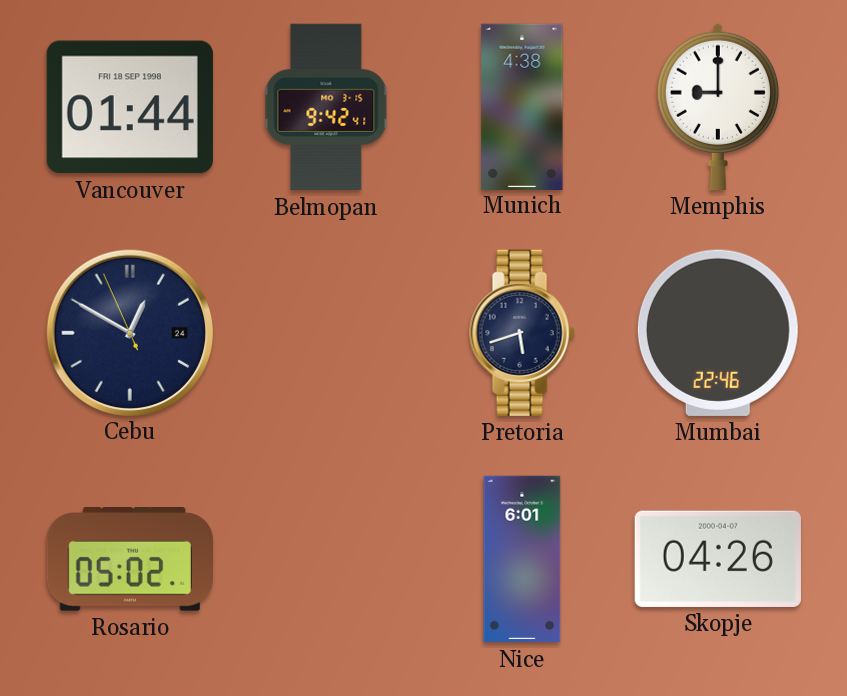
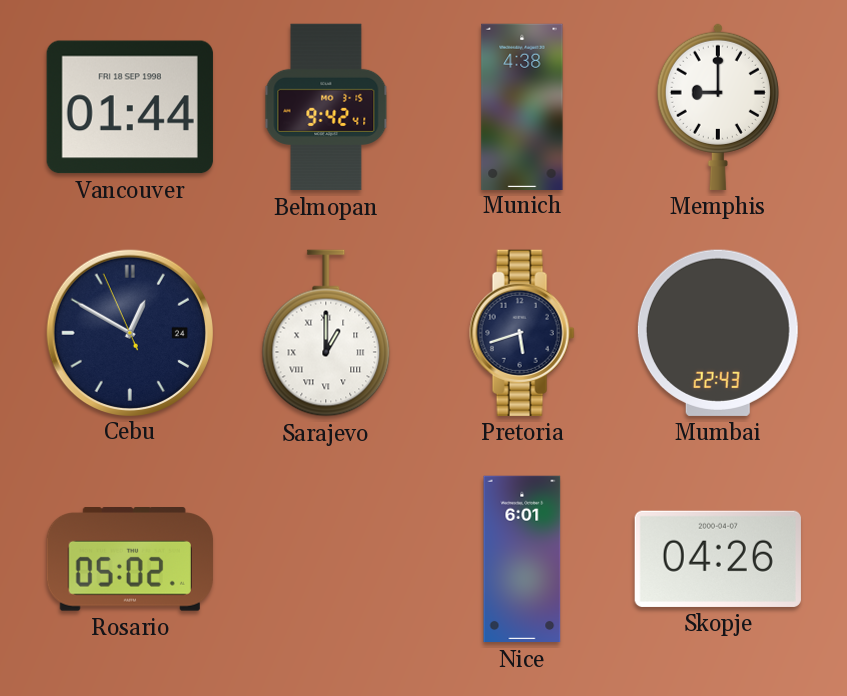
Sarajevo: none -> 1:00
Mumbai: 22:46 -> 22:43
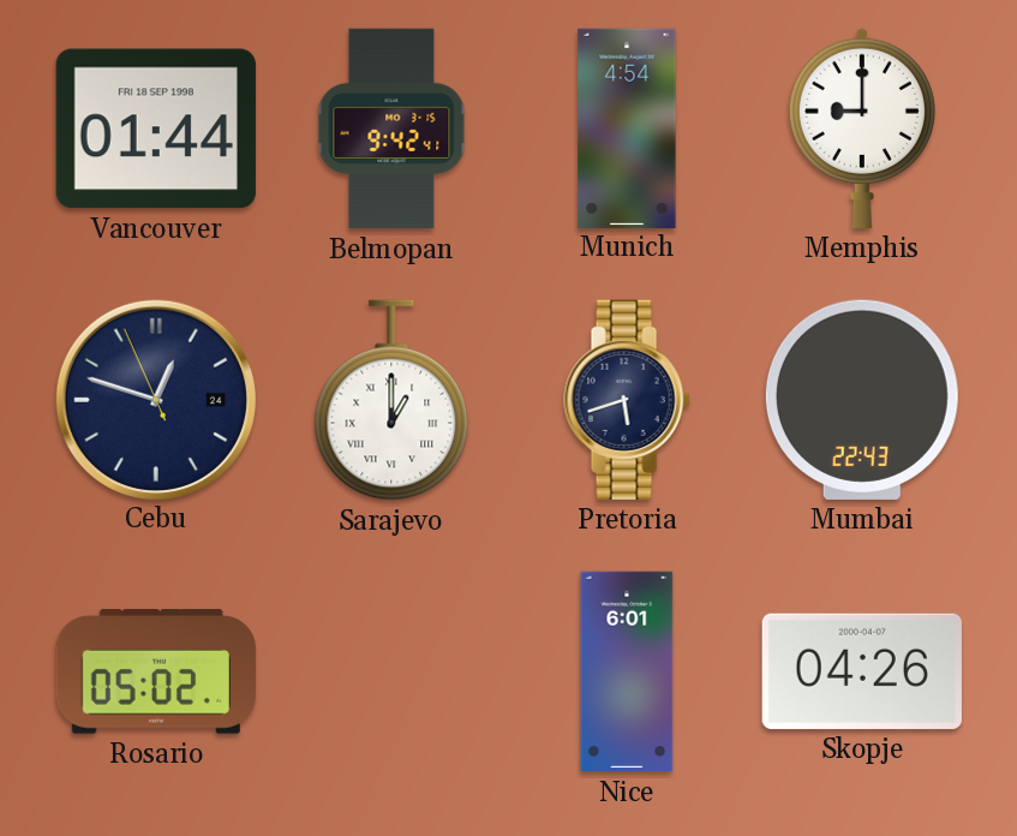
Munich: 4:38 -> 4:54
Cebu: 12:49 -> 12:47
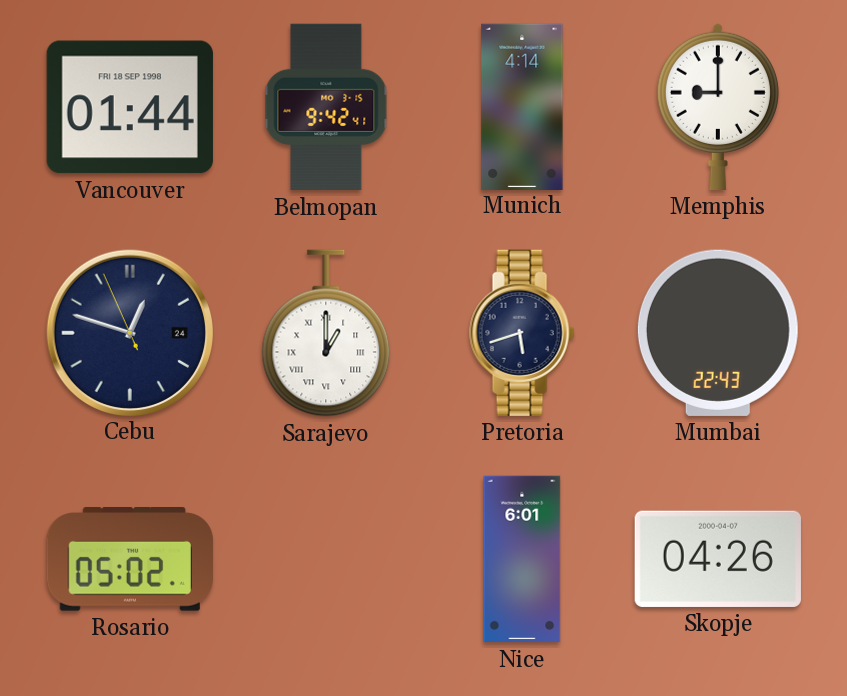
Munich: 4:54 -> 4:14
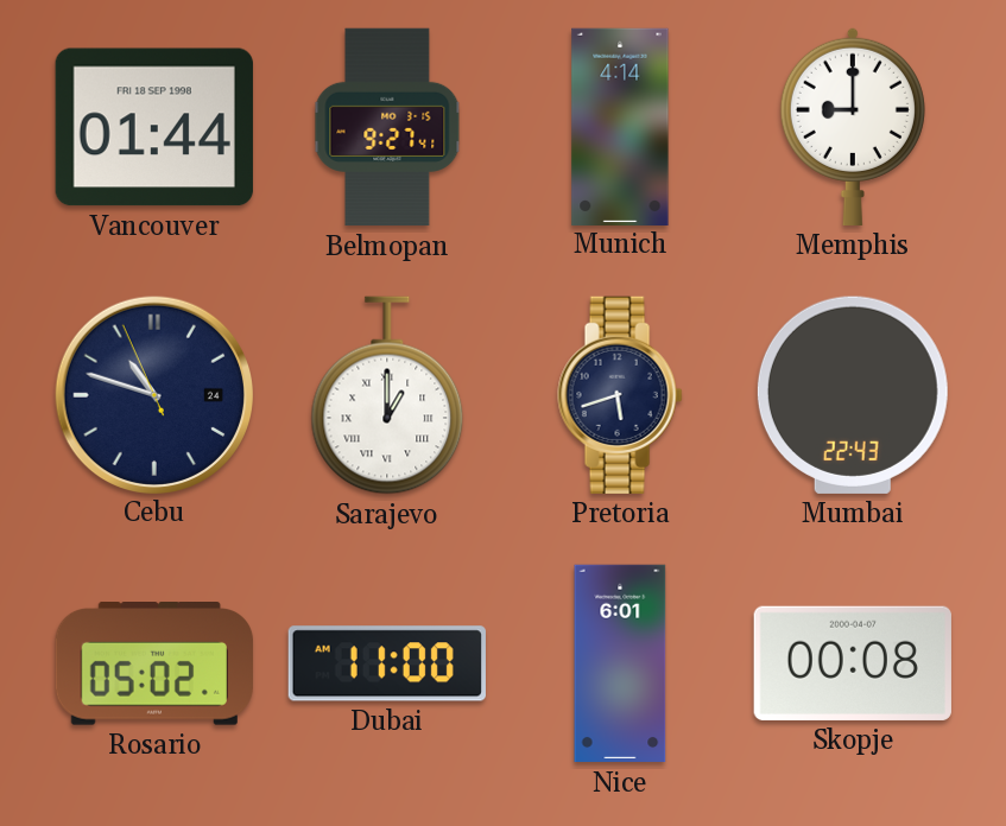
Belmopan: 9:42 -> 9:27
Cebu: 12:47 -> 10:47
Dubai: none -> 11:00
Skopje: 04:26 -> 00:08
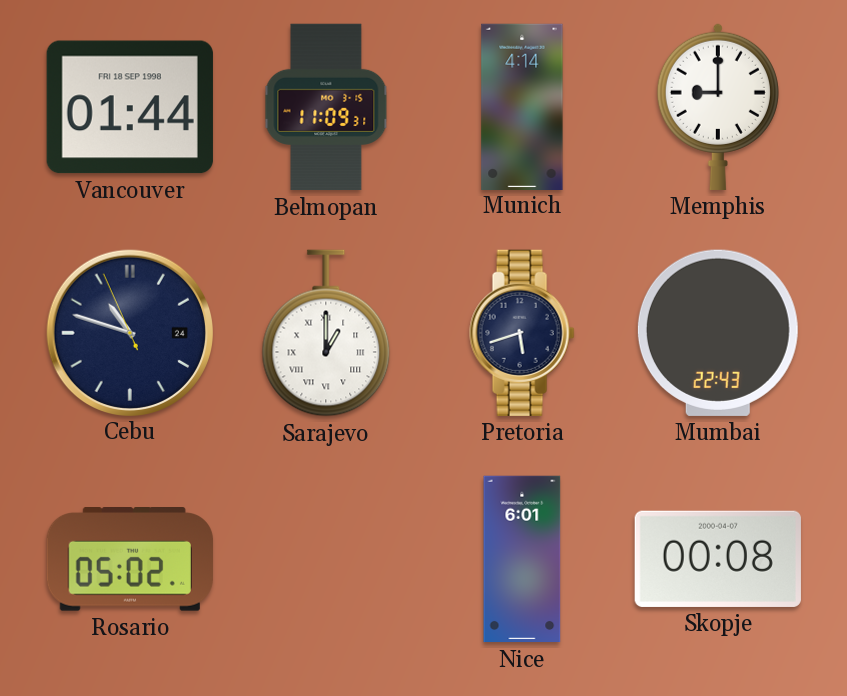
Belmopan: 9:27 -> 11:09
Dubai: 11:00 -> none
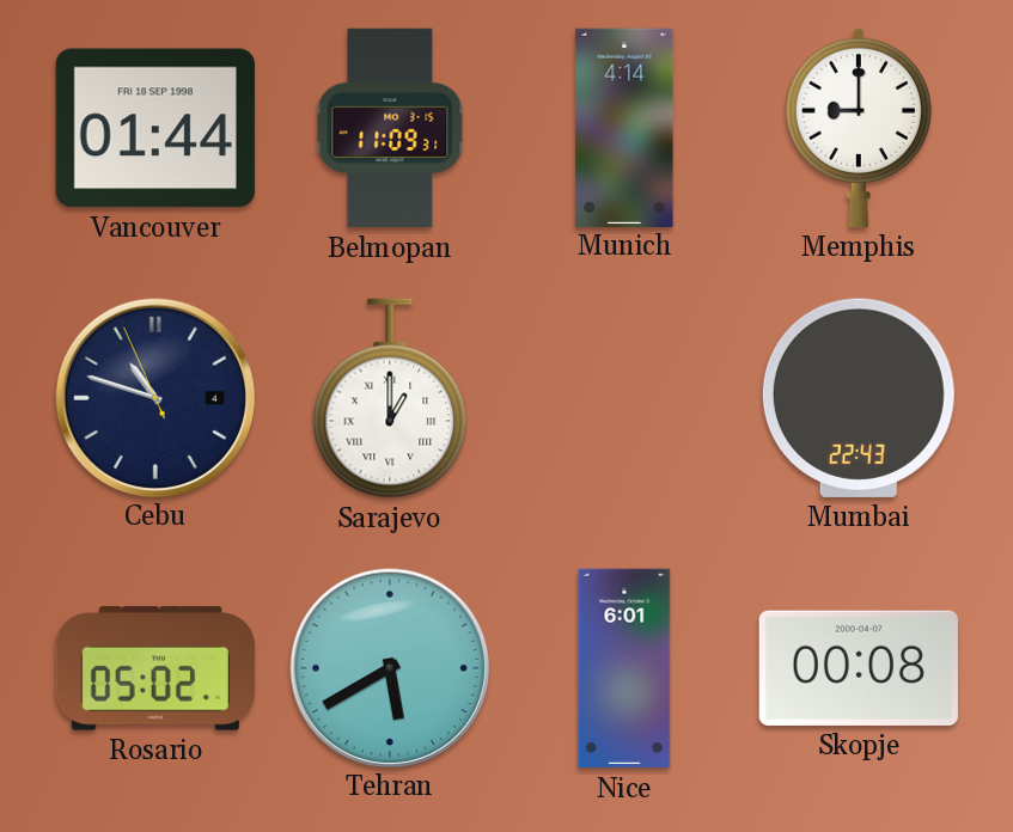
Cebu date: 24 -> 4
Pretoria: 5:42 -> none
Tehran: none -> 5:40
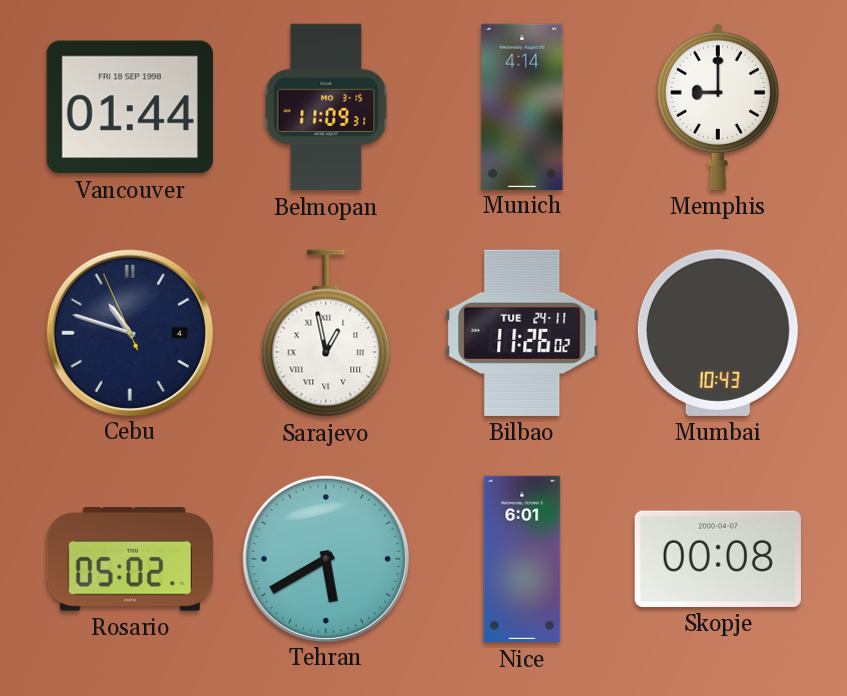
Sarajevo: 1:00 -> 12:58
Bilbao: none -> 11:26
Mumbai: 22:43 -> 10:43
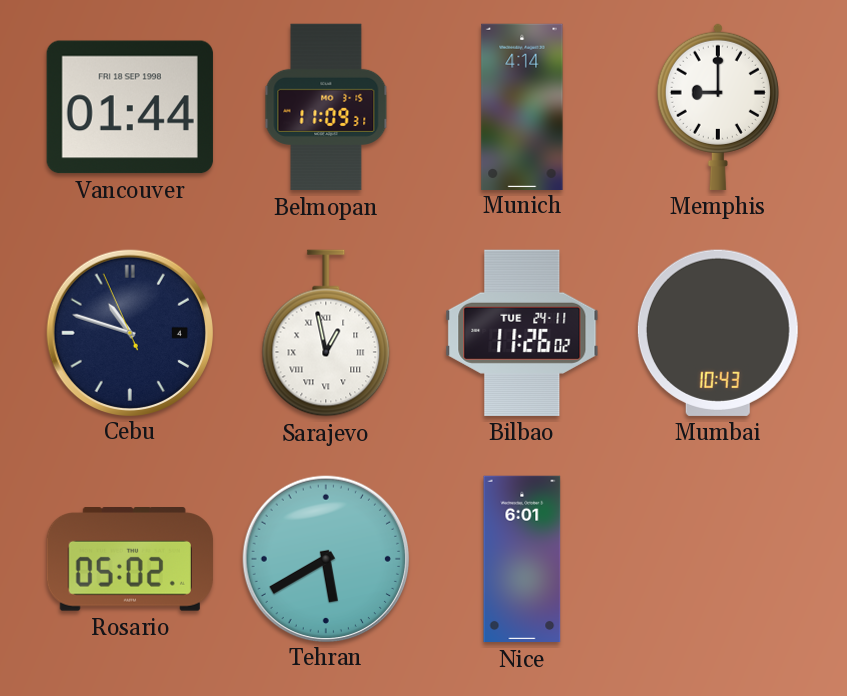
Skopje: 00:08 -> none
